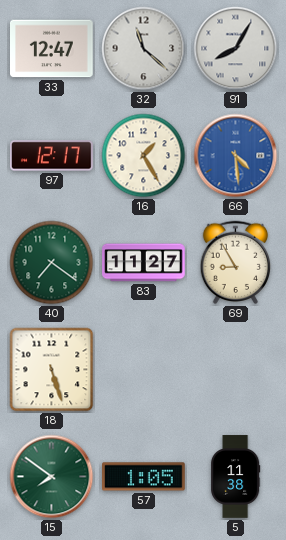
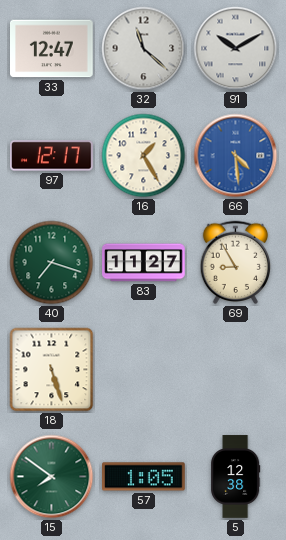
91: 8:05 -> 10:10
40: 7:21 -> 7:18
5: 11:38 -> 12:38
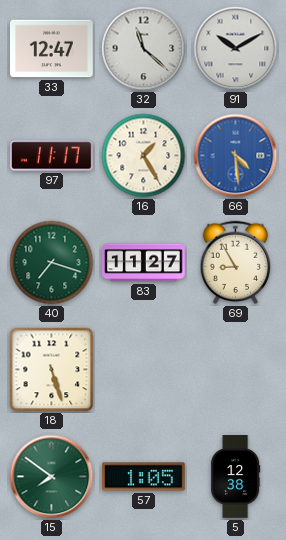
97: 12:17 -> 11:17
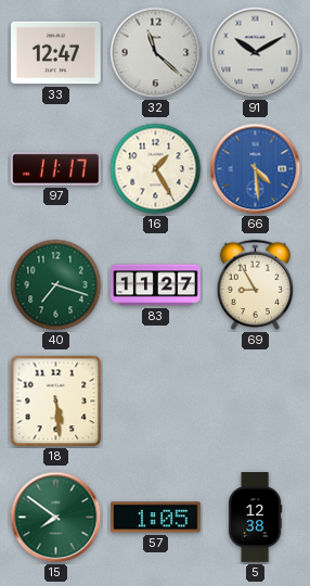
18: 5:27 -> 5:29
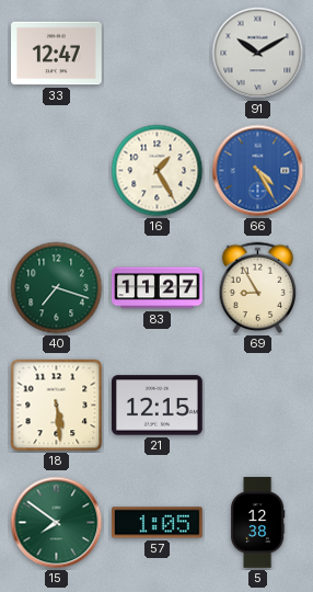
32: 11:22 -> none
97: 11:17 -> none
66: 4:29 -> 4:25
21: none -> 12:15
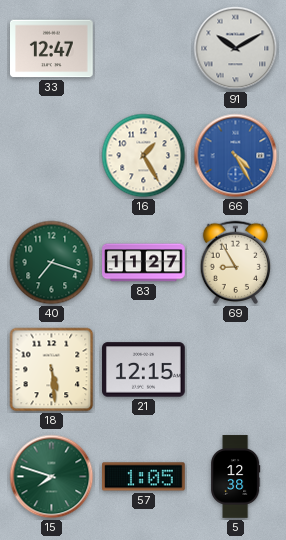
15: 7:51 -> 7:48
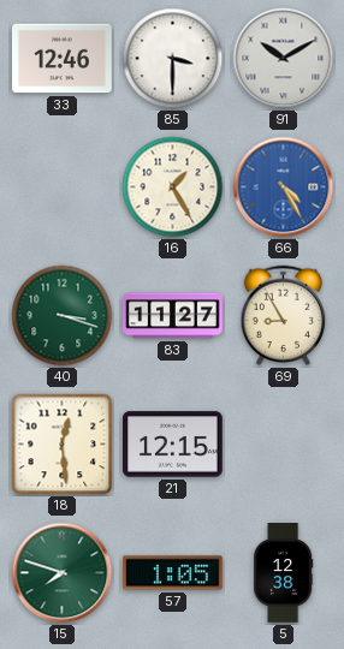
33: 12:47 -> 12:46
85: none -> 3:30
40: 7:18 -> 3:18
18: 5:29 -> 12:29
